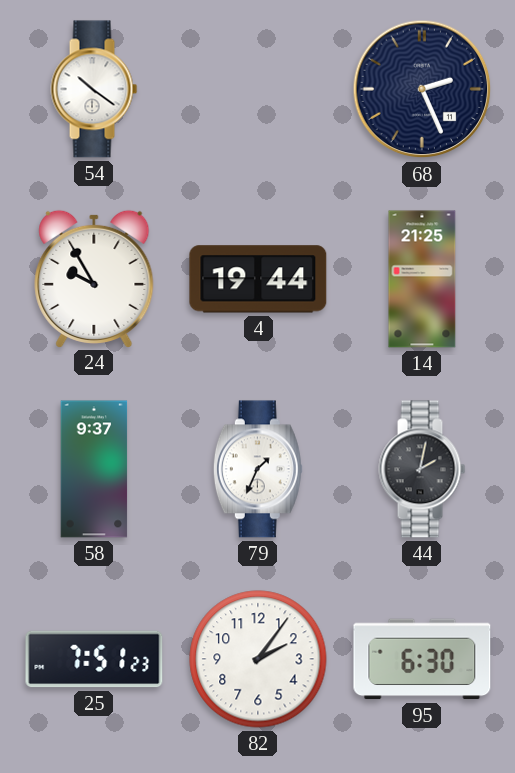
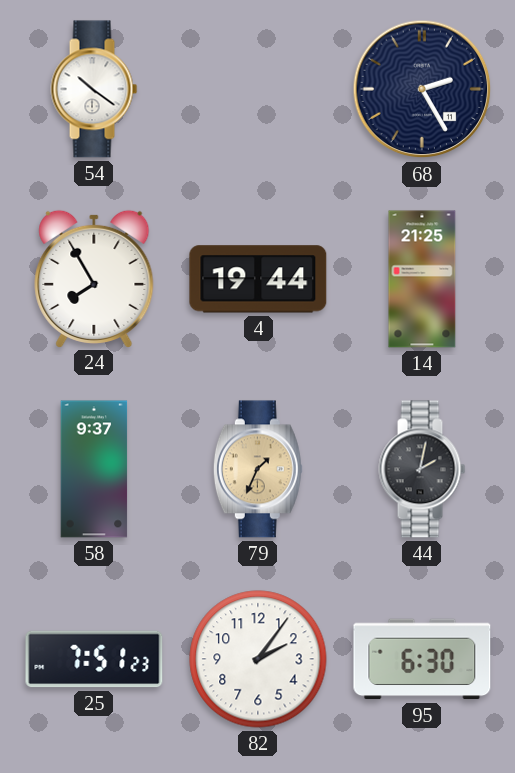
68: 2:26 -> 2:25
24: 9:55 -> 7:55
79 dial: white -> champagne
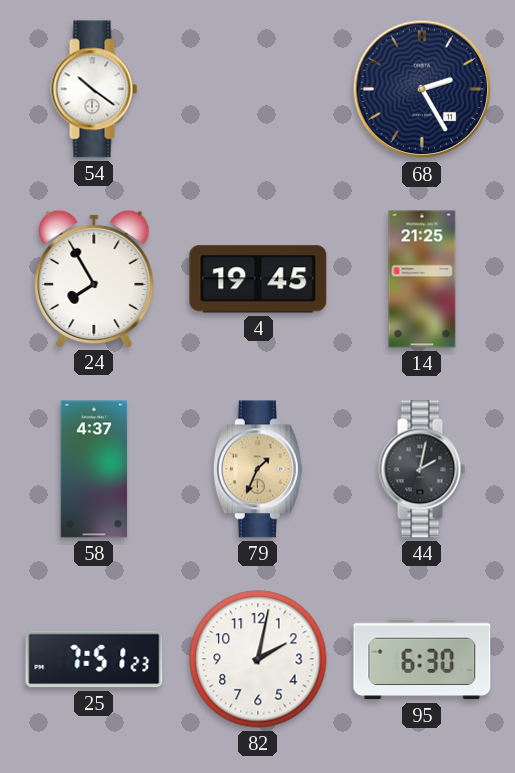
4: 19:44 -> 19:45
58: 9:37 -> 4:37
82: 2:06 -> 2:02
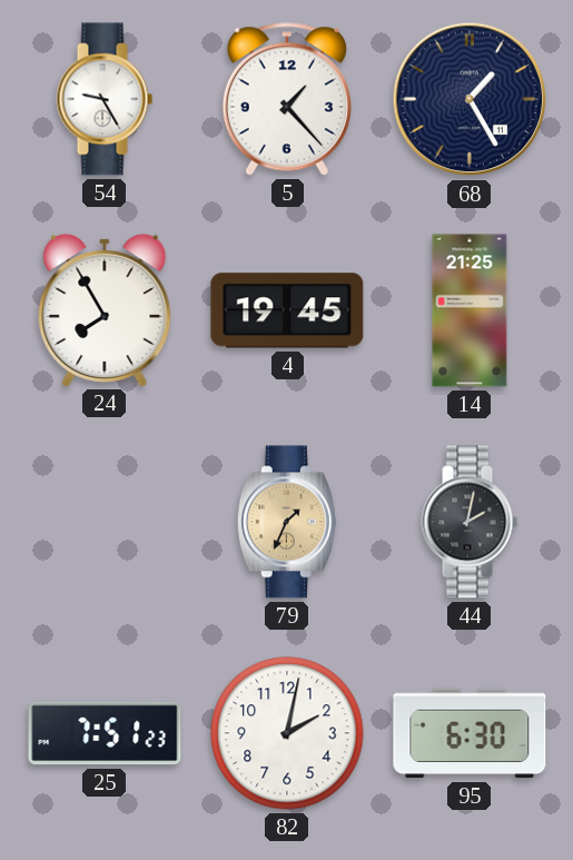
54: 10:21 -> 9:25
5: none -> 1:23
68: 2:25 -> 1:25
58: 4:37 -> none
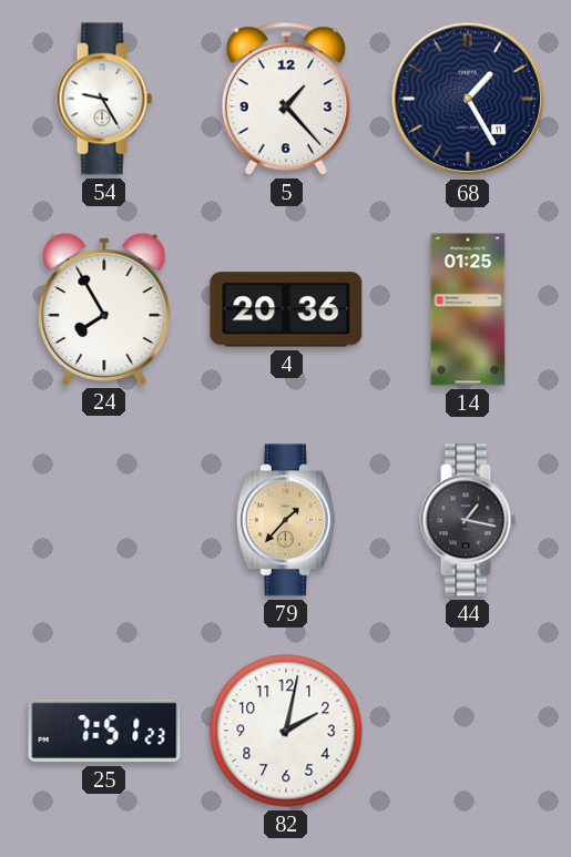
4: 19:45 -> 20:36
14: 21:25 -> 01:25
79: 1:34 -> 1:37
44: 2:02 -> 1:17
95: 6:30 -> none
